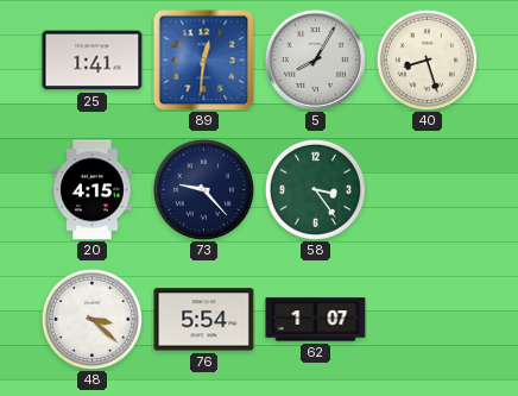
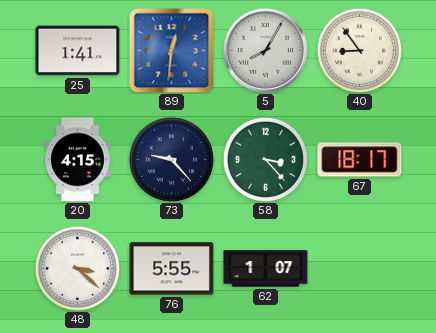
40: 8:27 -> 8:54
58: 3:24 -> 3:23
67: none -> 18:17
76: 5:54 -> 5:55
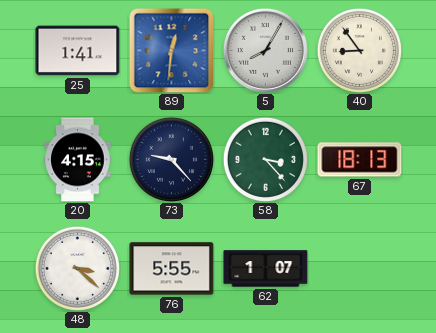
67: 18:17 -> 18:13
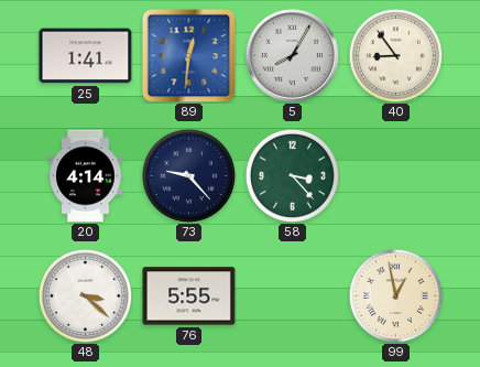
20: 4:15 -> 4:14
67: 18:13 -> none
62: 1:07 -> none
99: none -> 12:58
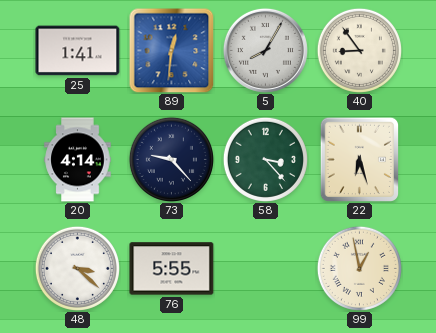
22: none -> 6:27
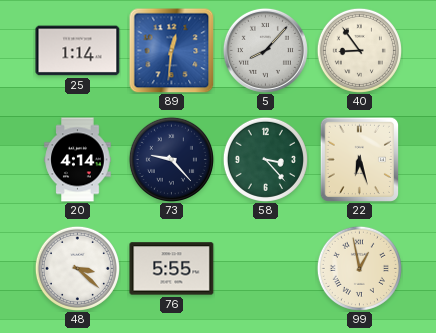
25: 1:41 -> 1:14
5: 8:05 -> 8:07
